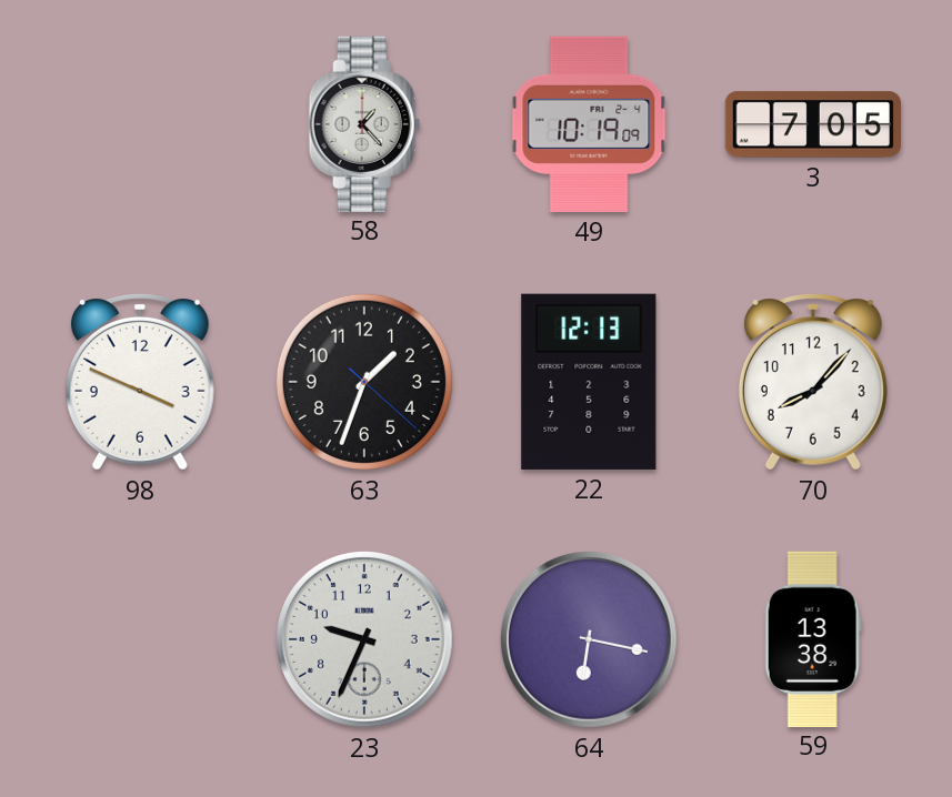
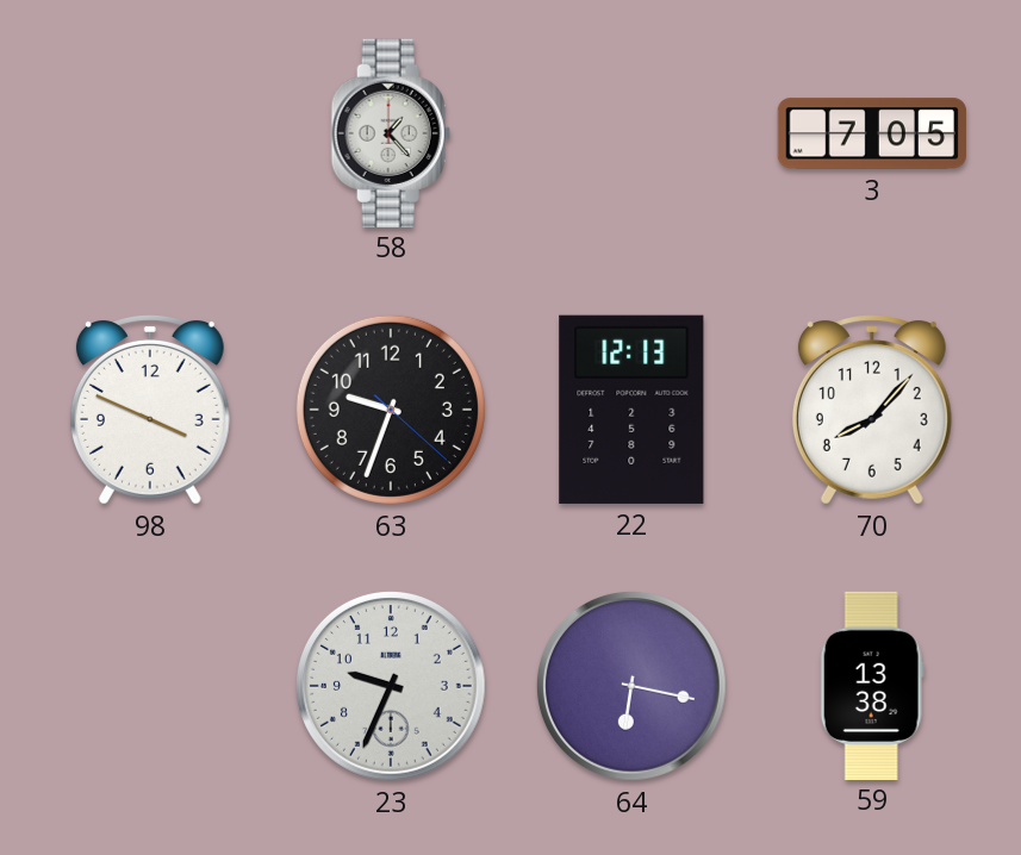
49: 10:19 -> none
63: 1:33 -> 9:33
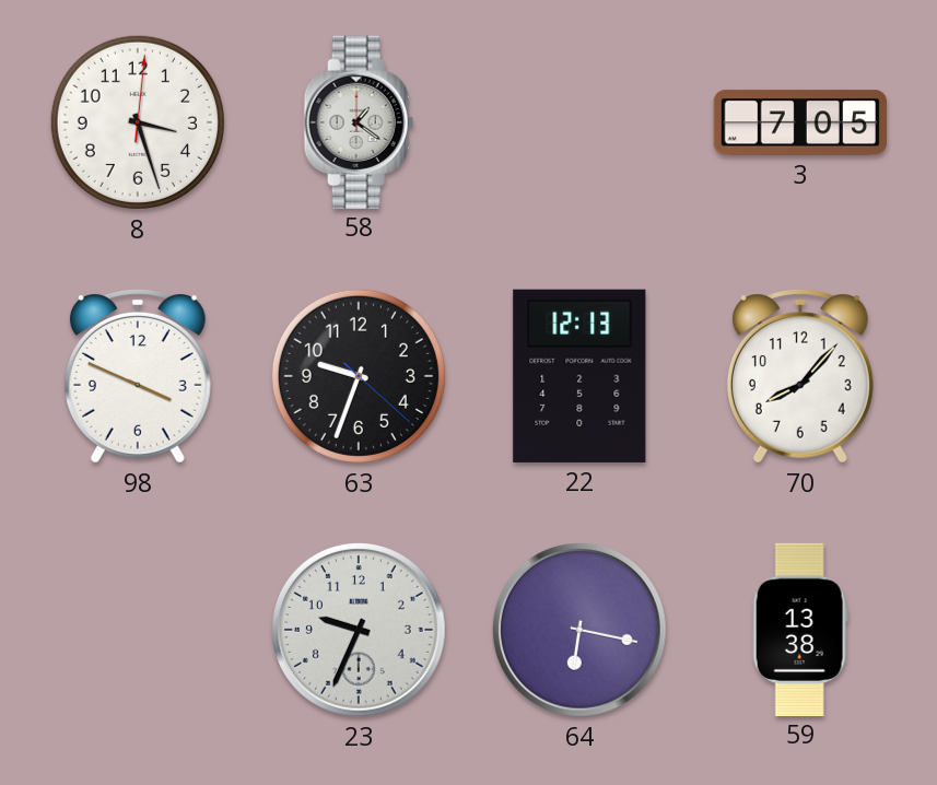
8: none -> 3:27
58: 1:23 -> 1:21
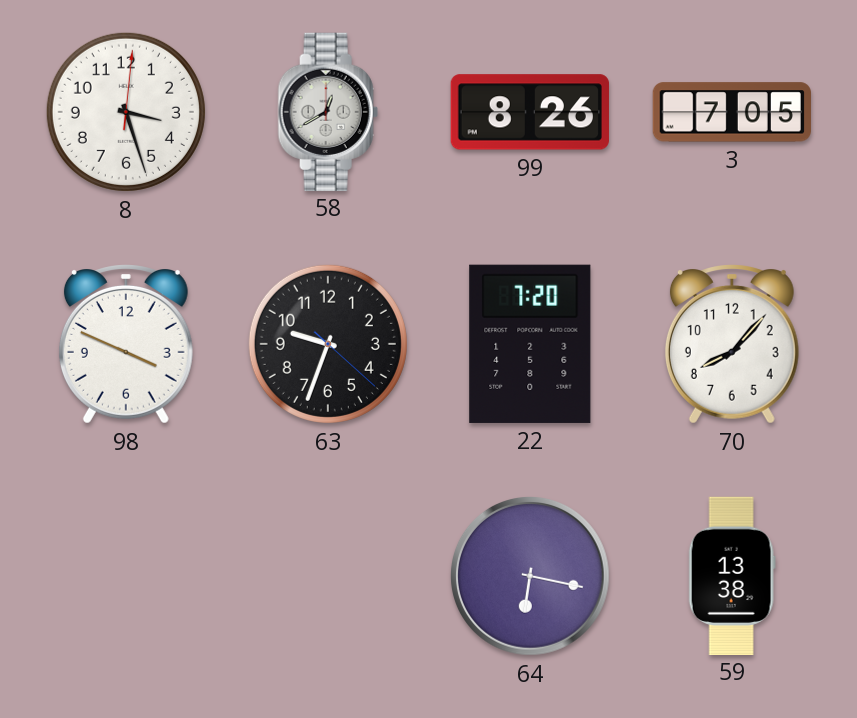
58: 1:21 -> 12:40
99: none -> 8:26
22: 12:13 -> 7:20
23: 9:34 -> none
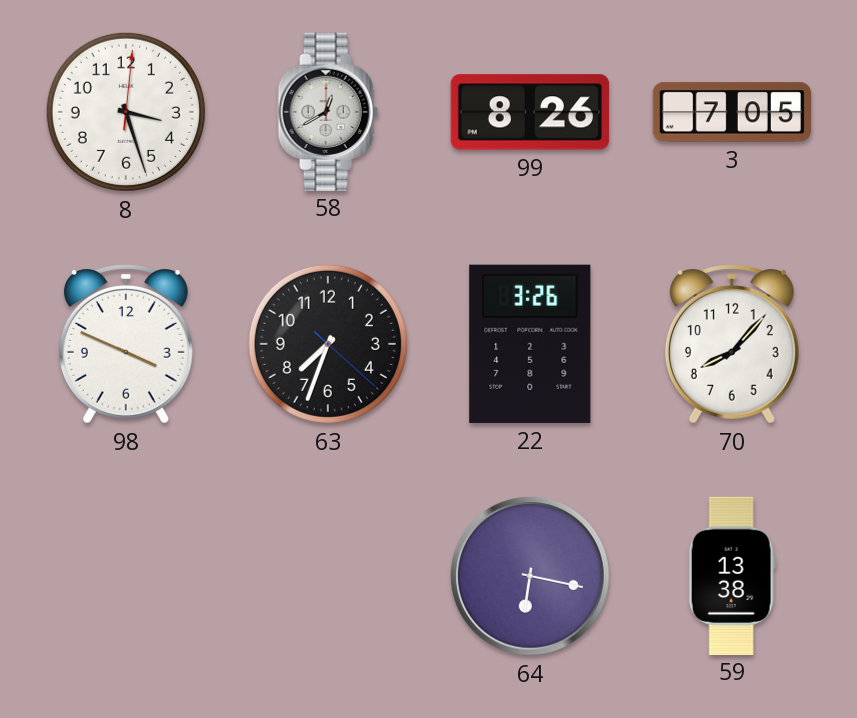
63: 9:33 -> 7:33
22: 7:20 -> 3:26
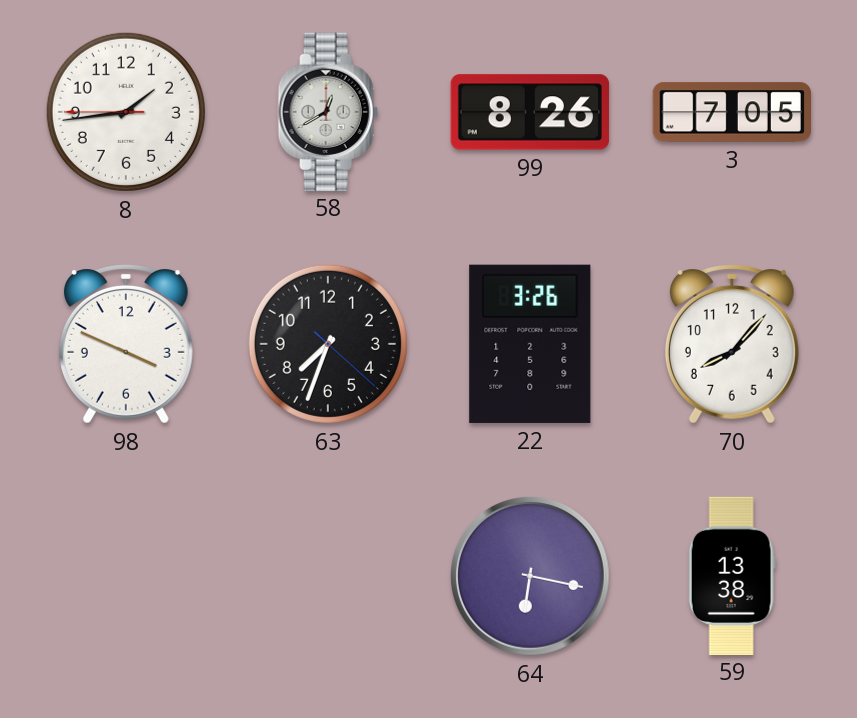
8: 3:27 -> 1:43
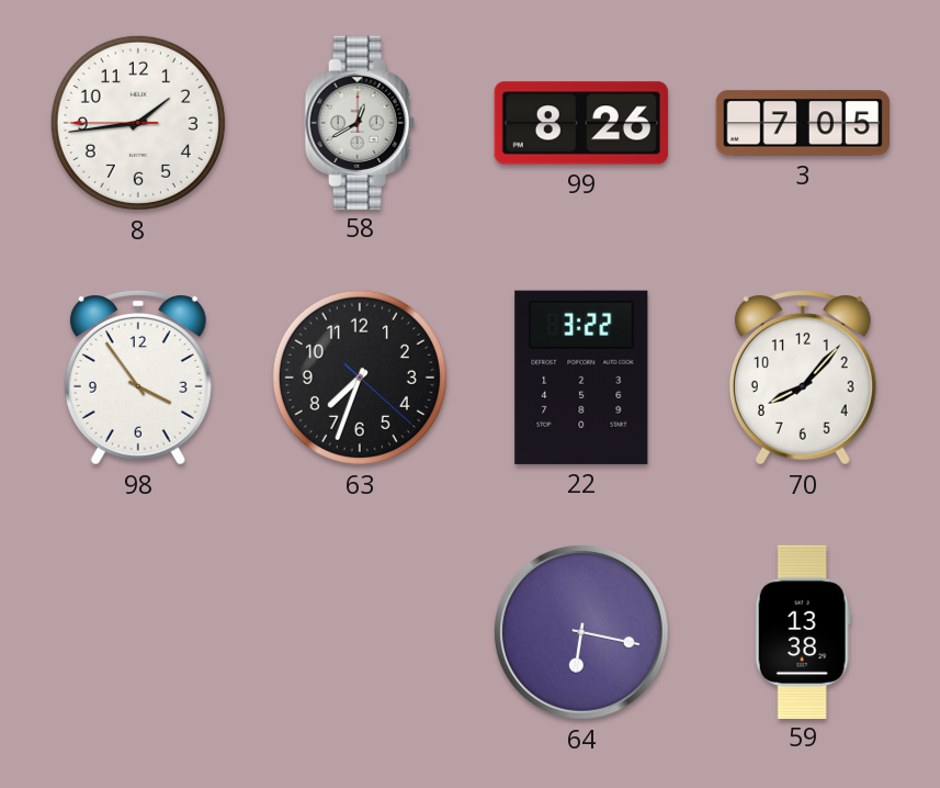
98: 3:49 -> 3:54
22: 3:26 -> 3:22
